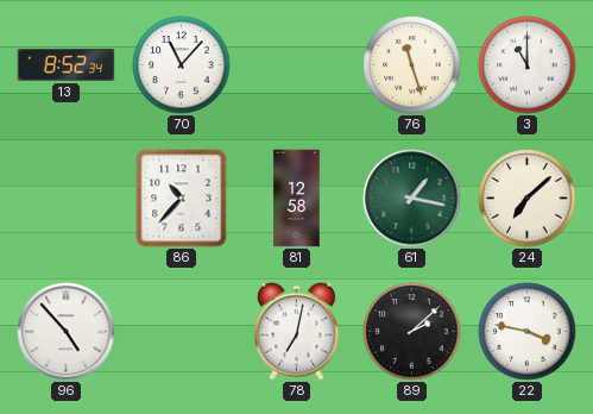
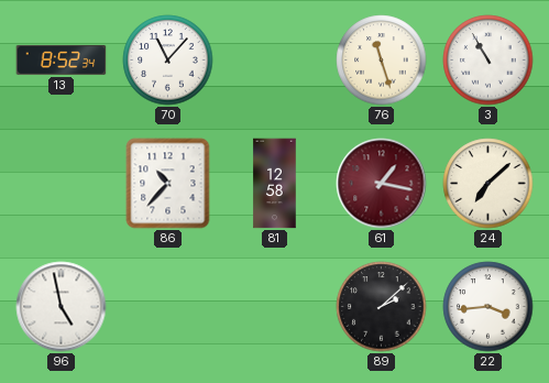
3: 11:00 -> 10:55
61 dial: green -> burgundy
96: 4:53 -> 4:58
78: 7:02 -> none
22: 3:47 -> 3:44
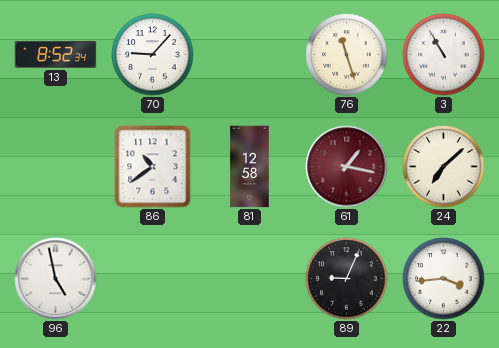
70: 11:07 -> 9:07
86: 10:37 -> 10:39
89: 2:08 -> 9:04
